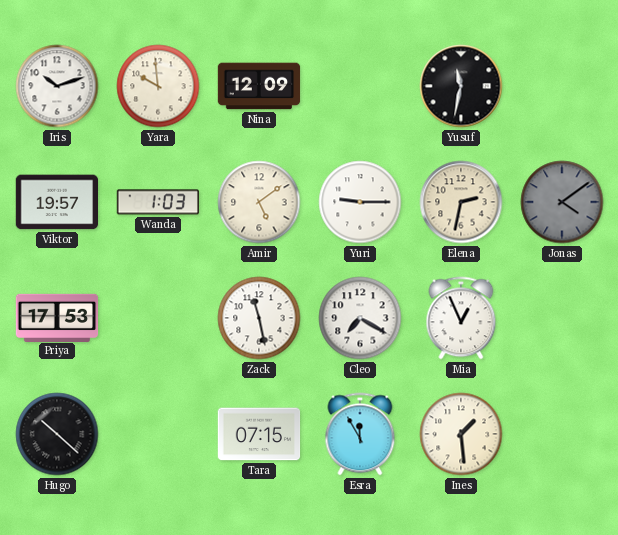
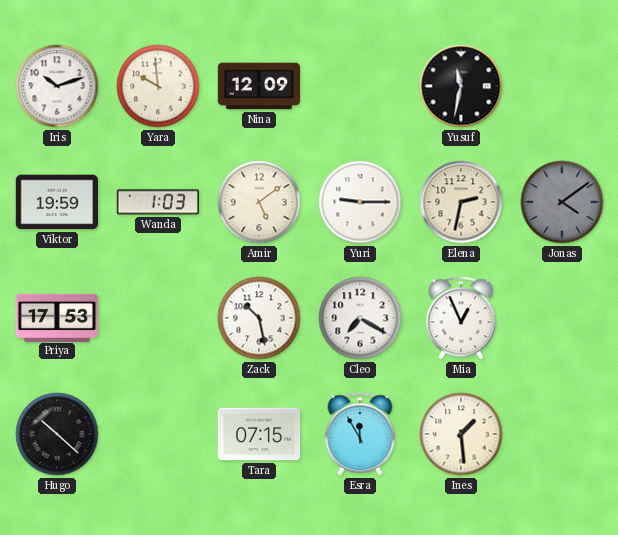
Viktor: 19:57 -> 19:59
Zack: 11:28 -> 10:28
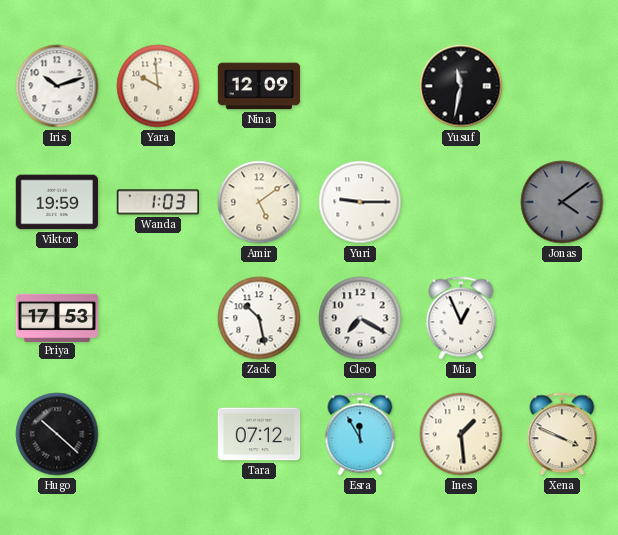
Elena: 2:32 -> none
Tara: 07:15 -> 07:12
Xena: none -> 3:49
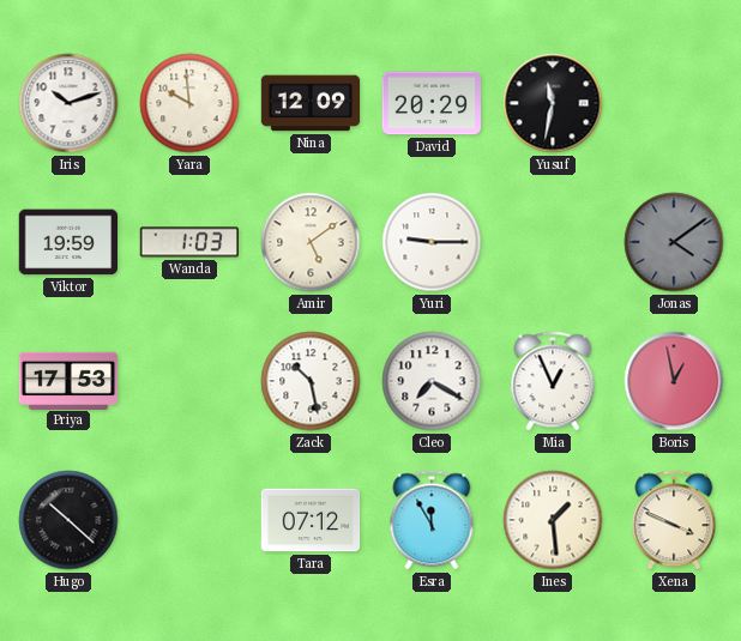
David: none -> 20:29
Boris: none -> 12:58
